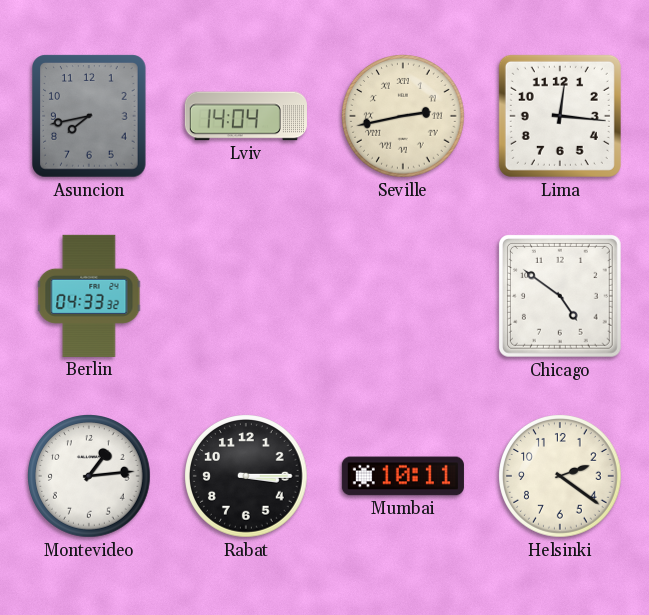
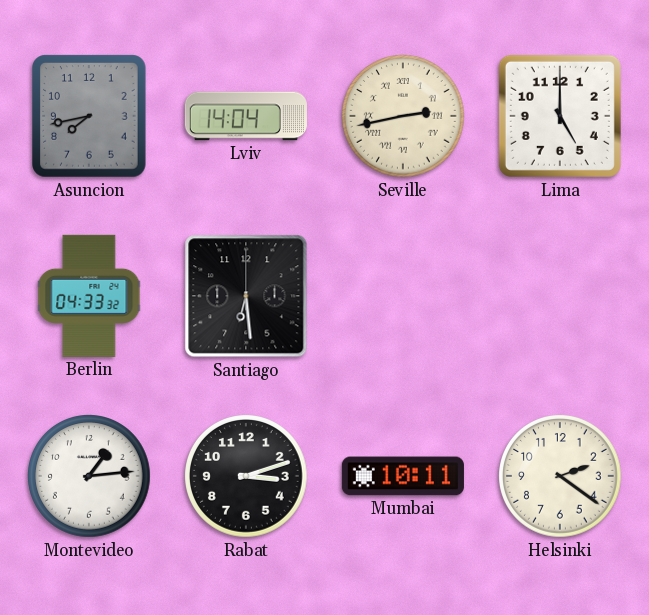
Lima: 12:16 -> 5:00
Santiago: none -> 6:29
Chicago: 4:51 -> none
Rabat: 3:15 -> 3:12
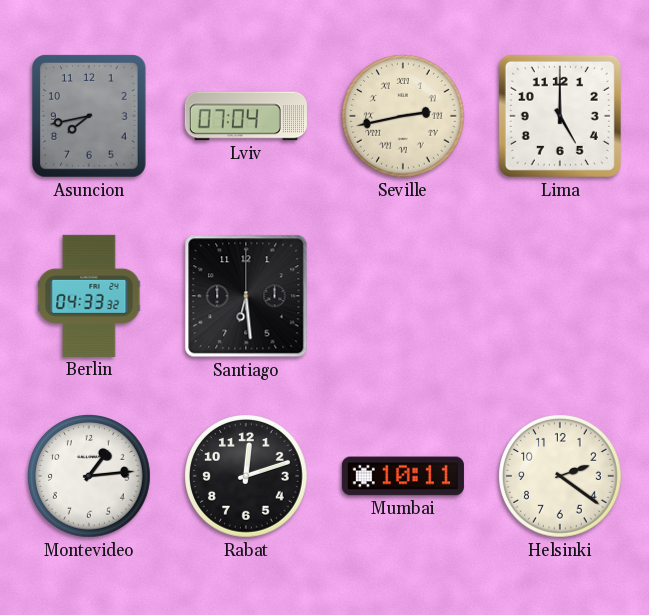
Lviv: 14:04 -> 07:04
Rabat: 3:12 -> 12:12
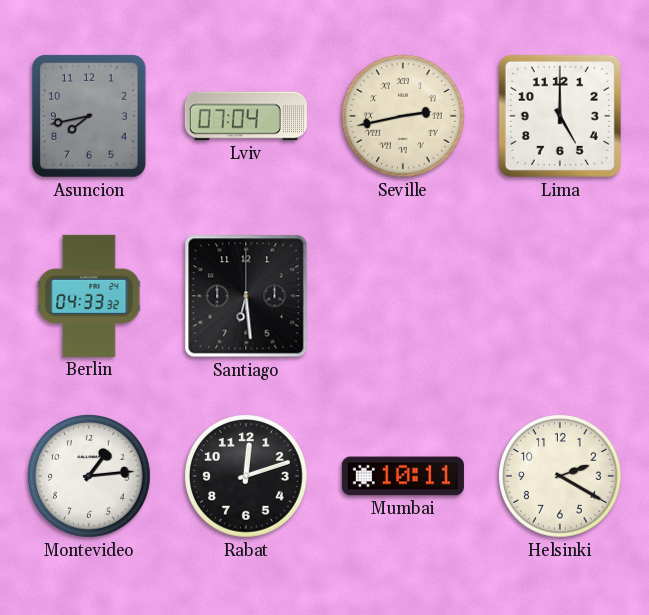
Helsinki: 2:21 -> 2:20
